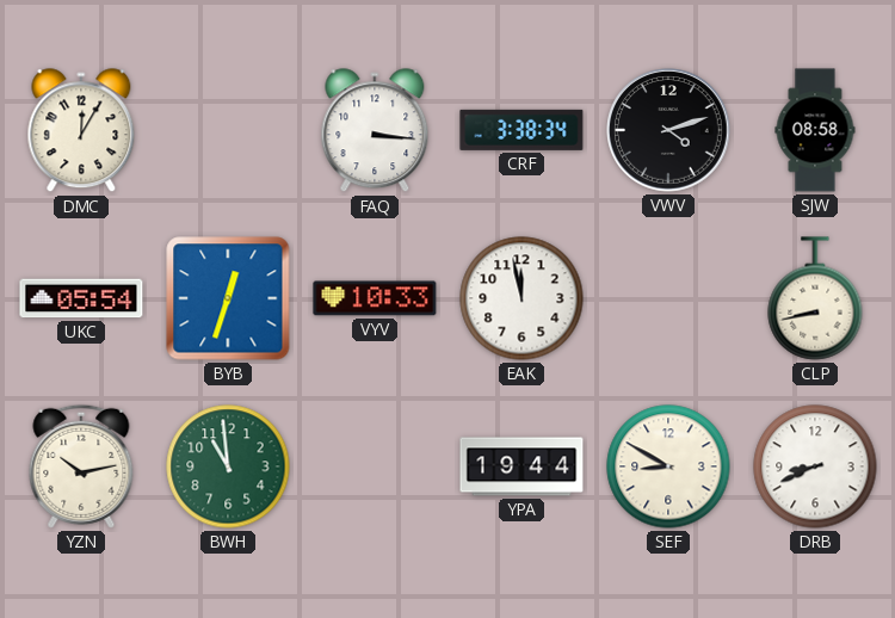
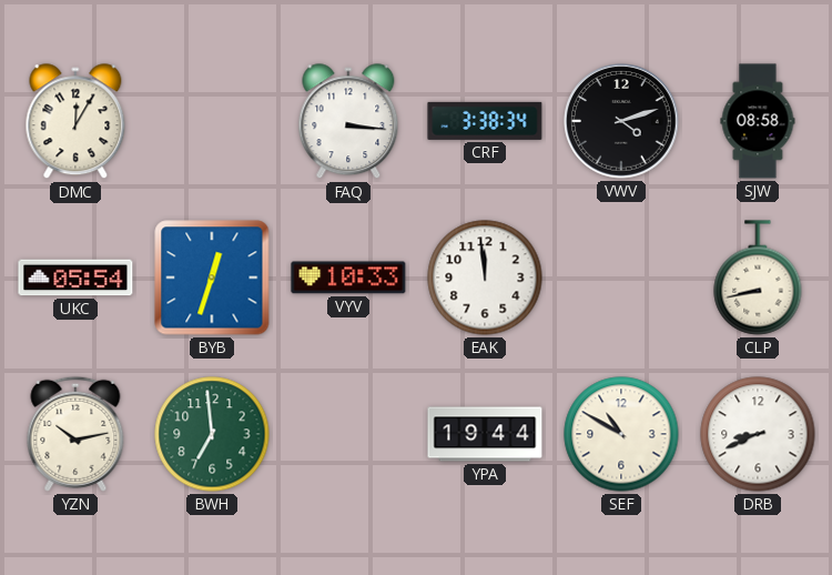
EAK: 11:58 -> 11:59
BWH: 10:59 -> 6:59
SEF: 8:50 -> 10:50
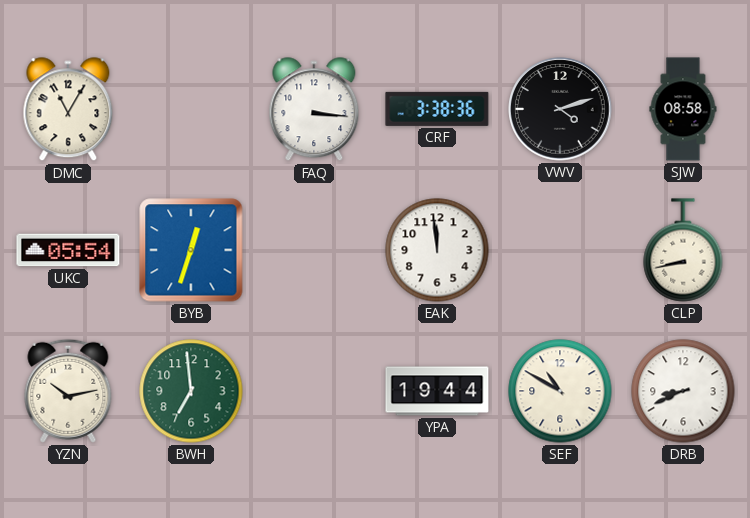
DMC: 12:05 -> 11:05
CRF: 3:38:34 -> 3:38:36
VYV: 10:33 -> none
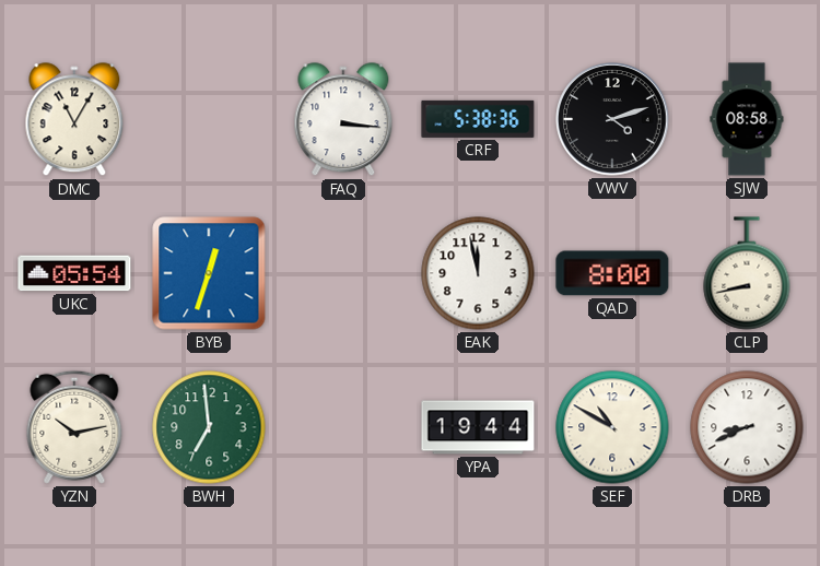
CRF: 3:38 -> 5:38
EAK: 11:59 -> 11:58
QAD: none -> 8:00
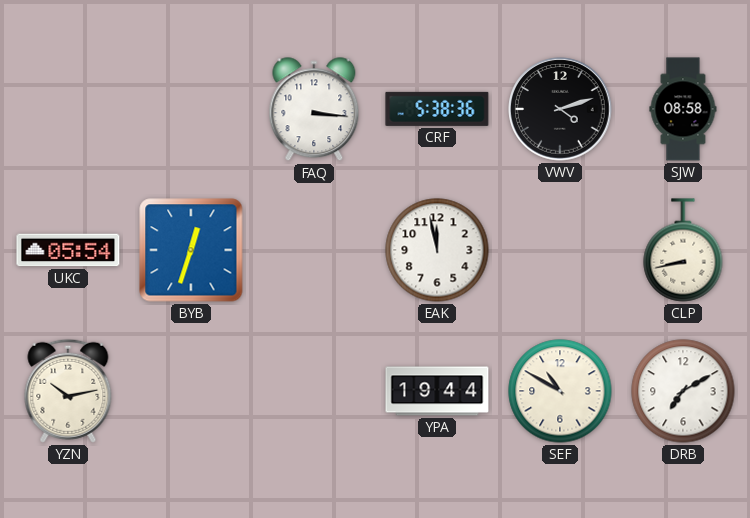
DMC: 11:05 -> none
QAD: 8:00 -> none
BWH: 6:59 -> none
DRB: 8:41 -> 7:10
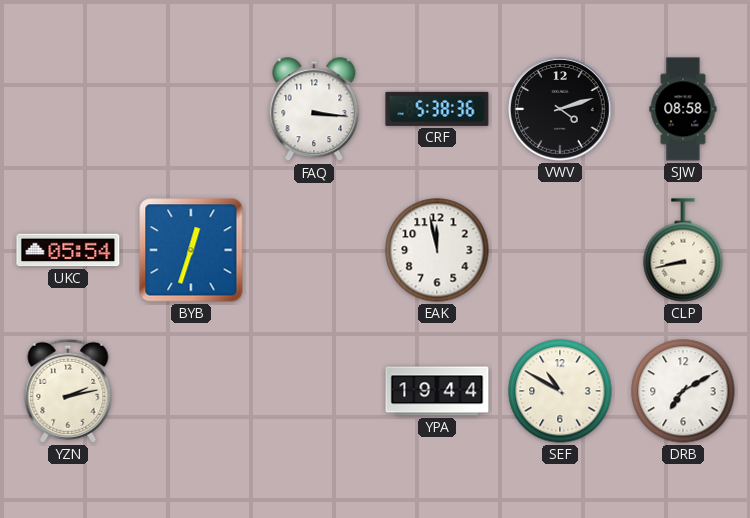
YZN: 10:13 -> 2:13
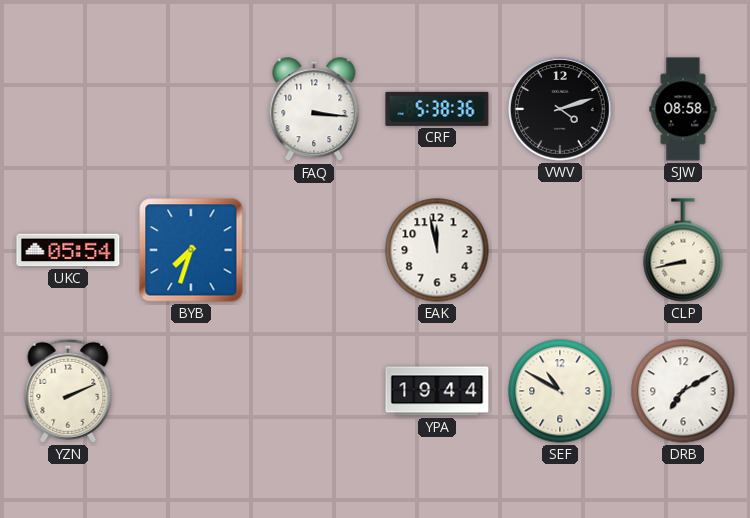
BYB: 12:33 -> 7:33
YZN: 2:13 -> 2:11
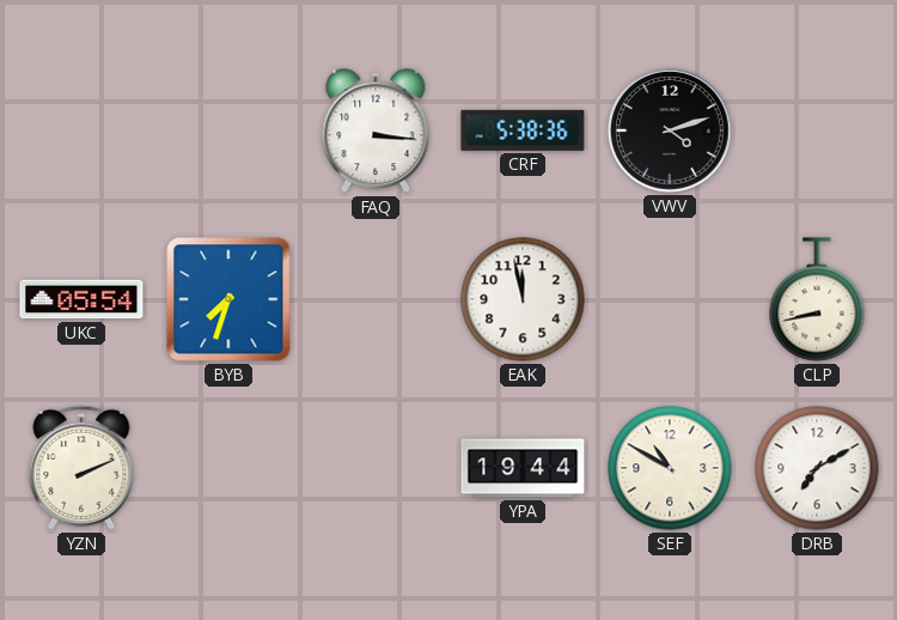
SJW: 08:58 -> none
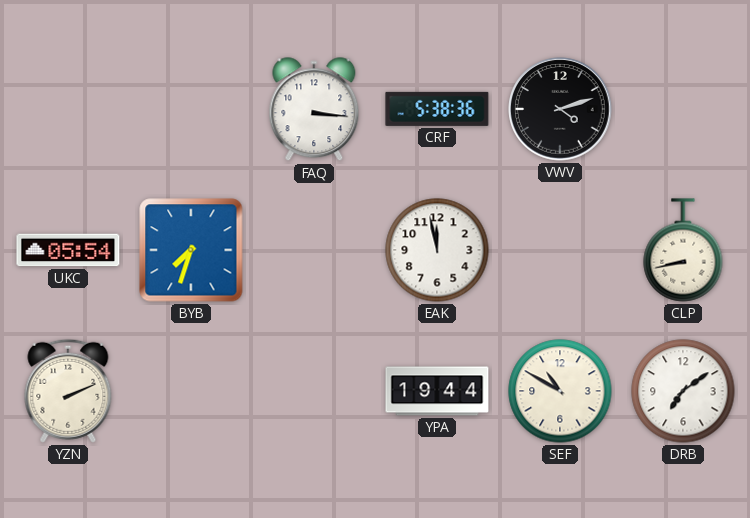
DRB: 7:10 -> 7:09
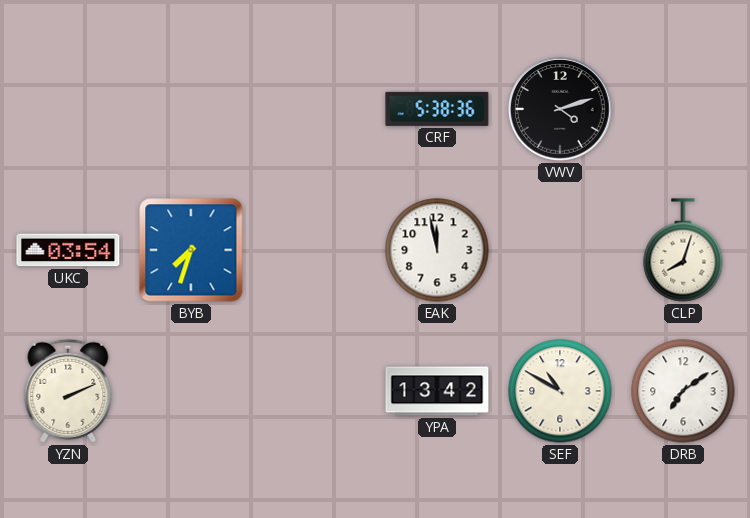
FAQ: 3:16 -> none
UKC: 05:54 -> 03:54
CLP: 8:43 -> 8:03
YPA: 19:44 -> 13:42
